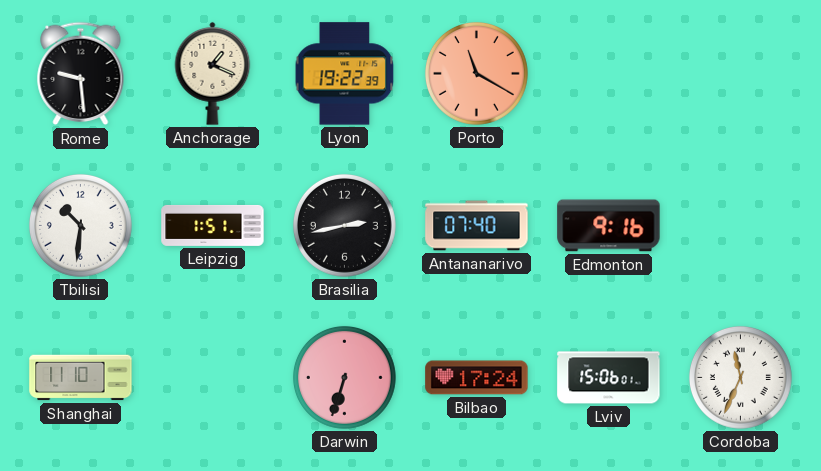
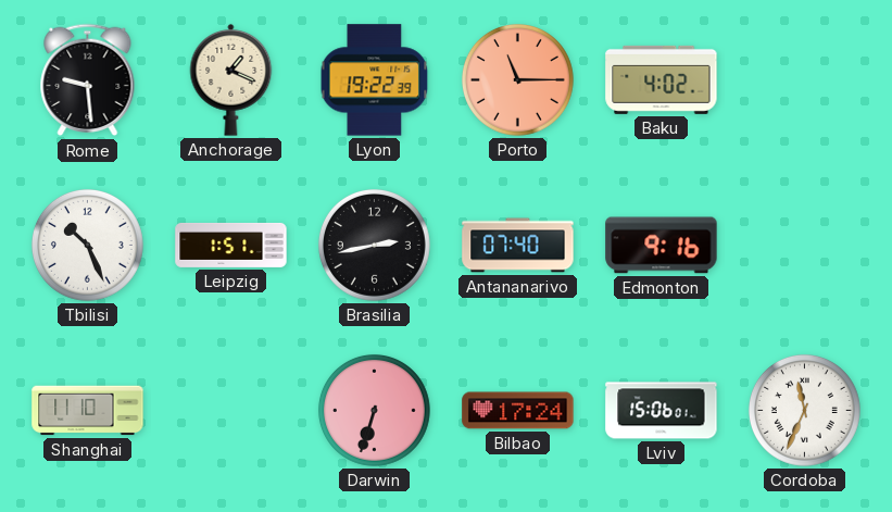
Porto: 11:20 -> 11:15
Baku: none -> 4:02
Tbilisi: 10:31 -> 10:26
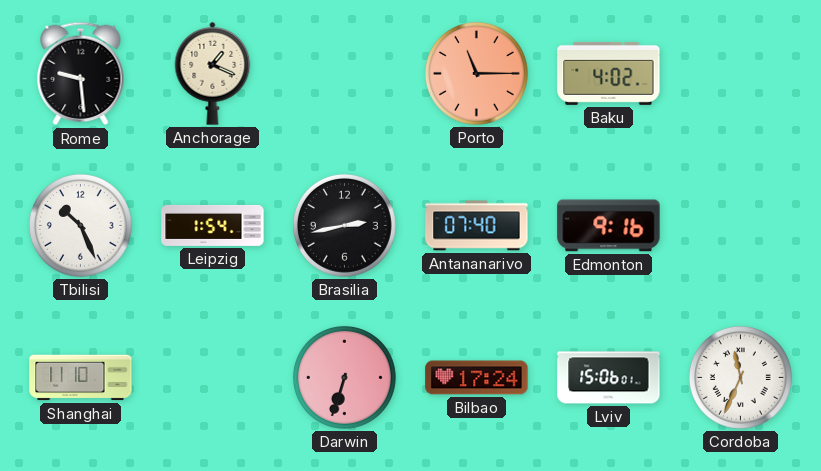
Lyon: 19:22 -> none
Leipzig: 1:51 -> 1:54
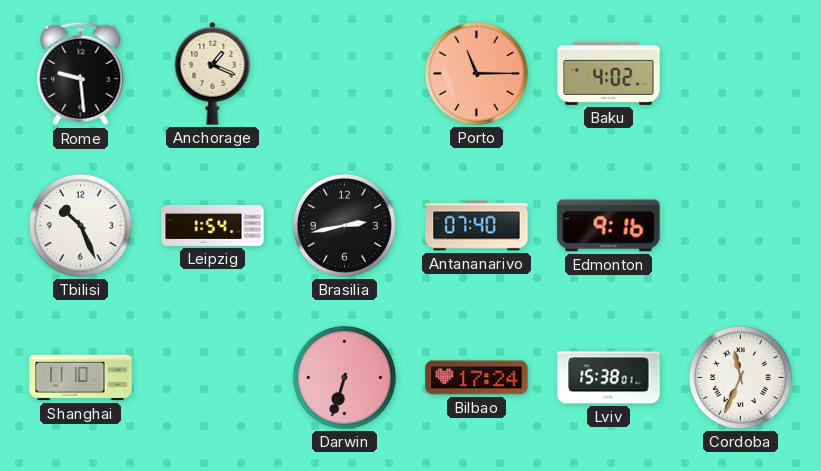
Lviv: 15:06 -> 15:38
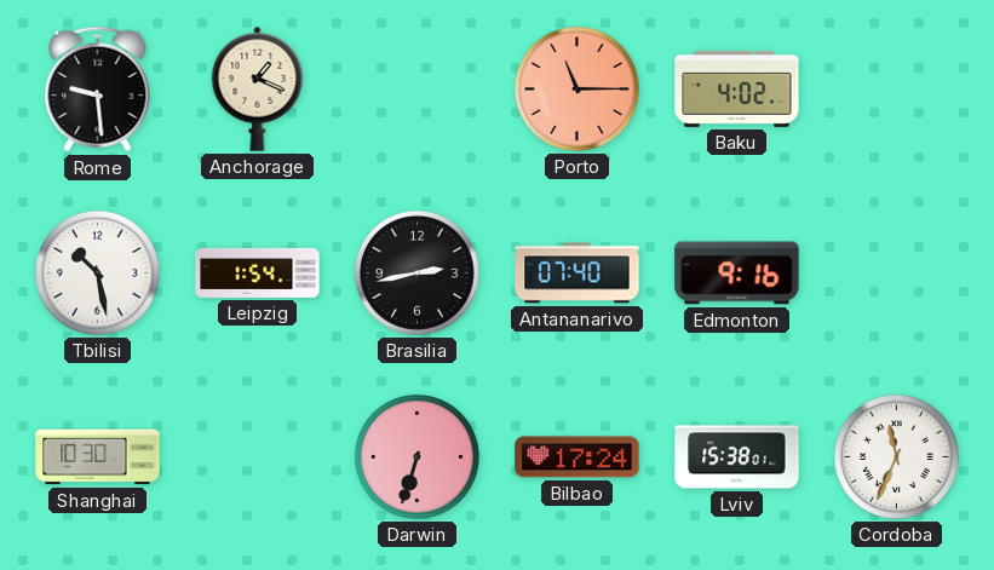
Tbilisi: 10:26 -> 10:28
Shanghai: 11:10 -> 10:30
